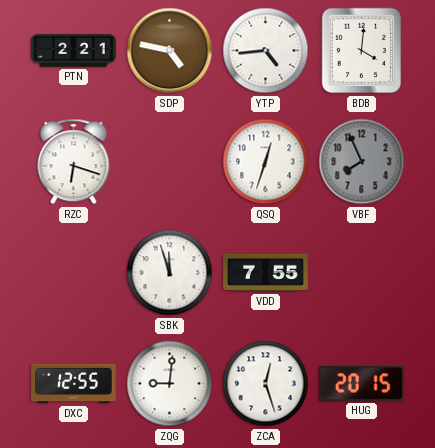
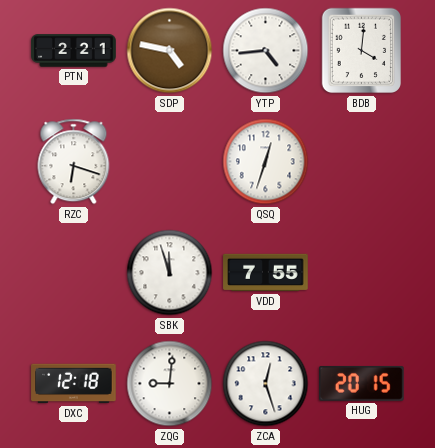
VBF: 7:56 -> none
DXC: 12:55 -> 12:18
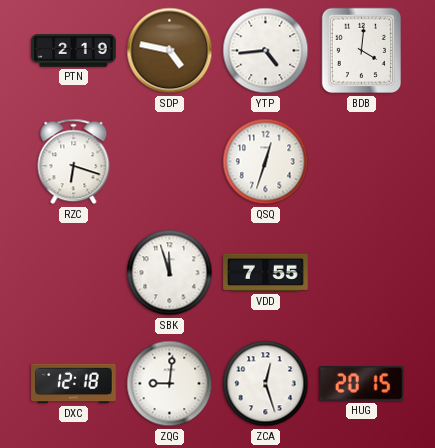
PTN: 2:21 -> 2:19
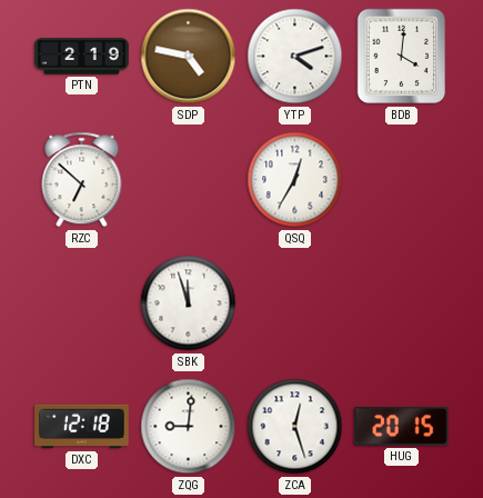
YTP: 4:44 -> 4:12
RZC: 6:18 -> 6:52
QSQ: 12:33 -> 12:35
VDD: 7:55 -> none
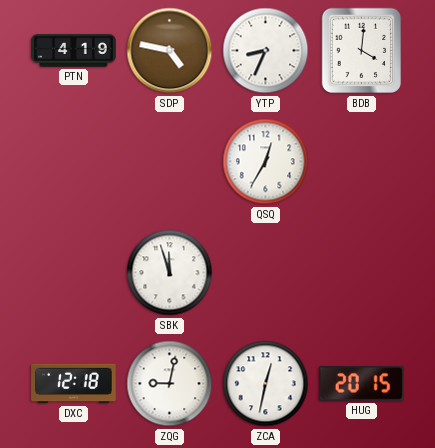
PTN: 2:19 -> 4:19
YTP: 4:12 -> 8:34
RZC: 6:52 -> none
ZQG: 9:01 -> 9:02
ZCA: 12:27 -> 12:32
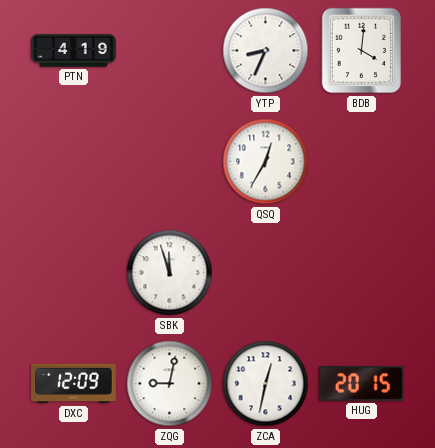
SDP: 4:47 -> none
DXC: 12:18 -> 12:09
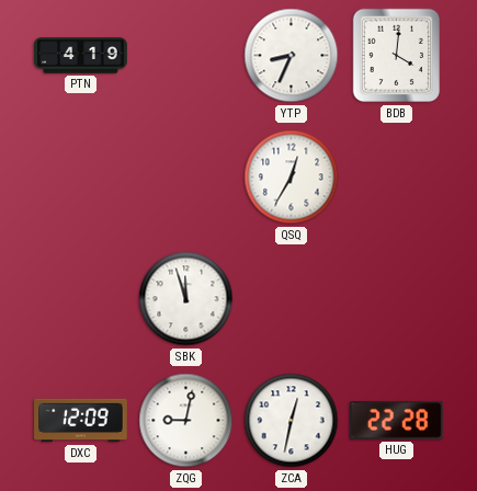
HUG: 20:15 -> 22:28
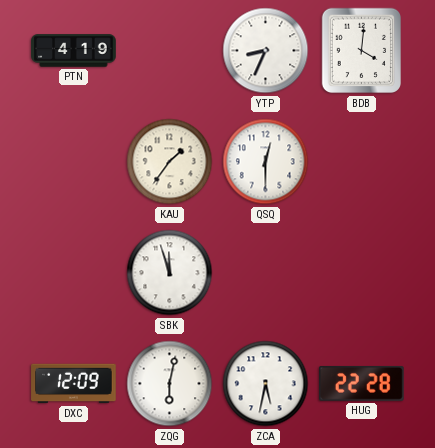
KAU: none -> 1:36
QSQ: 12:35 -> 12:30
ZQG: 9:02 -> 6:02
ZCA: 12:32 -> 5:32
